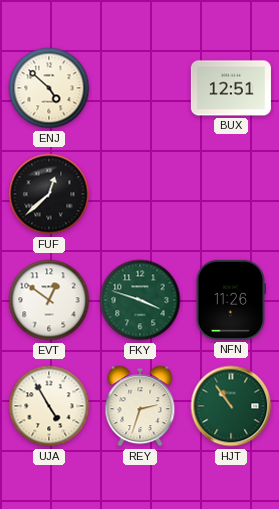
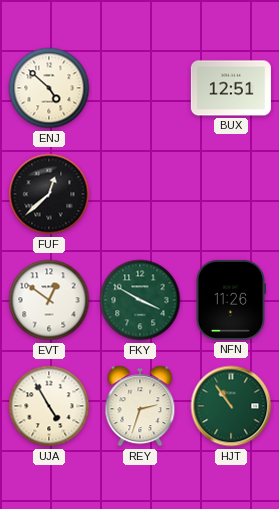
FKY: 3:48 -> 3:50
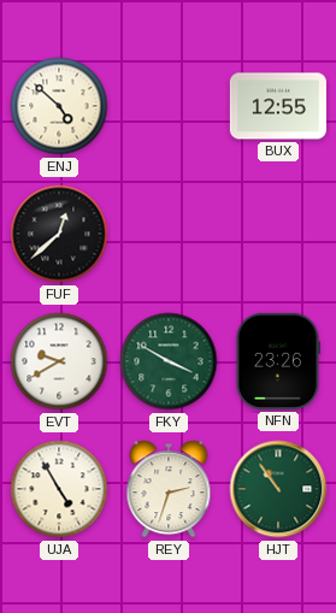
BUX: 12:51 -> 12:55
EVT: 12:51 -> 9:40
NFN: 11:26 -> 23:26
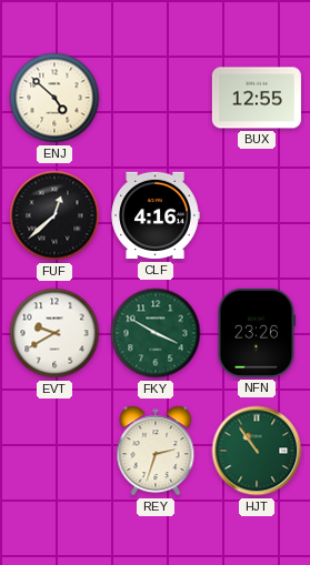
CLF: none -> 4:16
UJA: 4:55 -> none
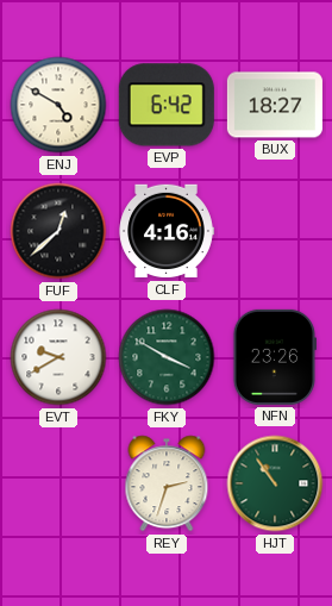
ENJ: 4:52 -> 4:50
EVP: none -> 6:42
BUX: 12:55 -> 18:27
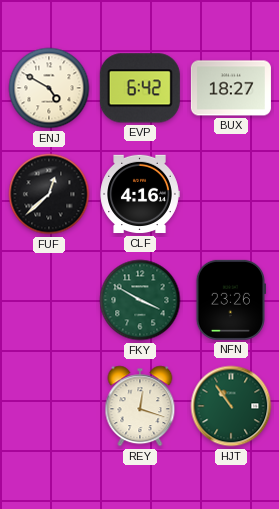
EVT: 9:40 -> none
REY: 2:33 -> 12:18
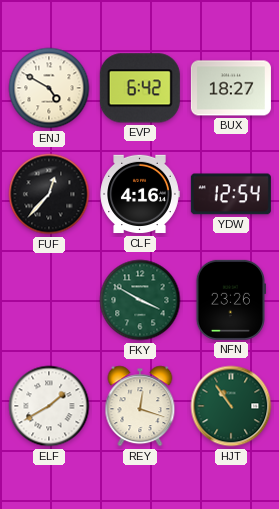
FUF: 12:38 -> 12:37
YDW: none -> 12:54
ELF: none -> 1:40
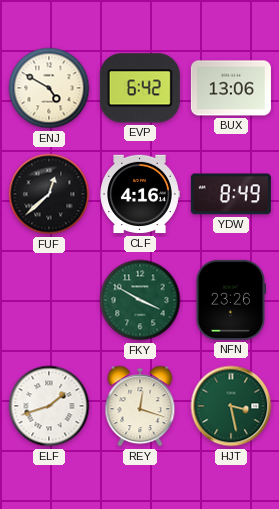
BUX: 18:27 -> 13:06
FUF: 12:37 -> 12:38
YDW: 12:54 -> 8:49
ELF: 1:40 -> 1:42
HJT: 10:54 -> 3:28
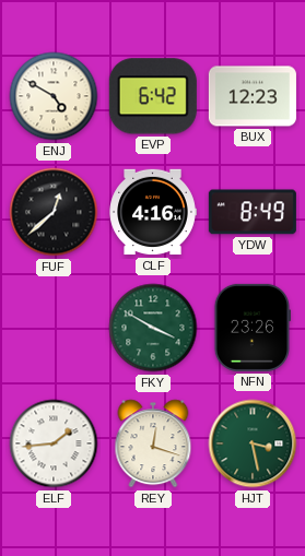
BUX: 13:06 -> 12:23
ELF: 1:42 -> 1:44
